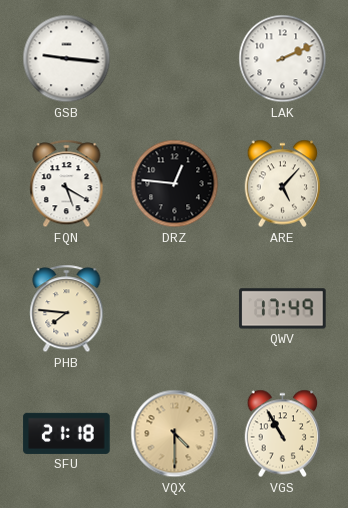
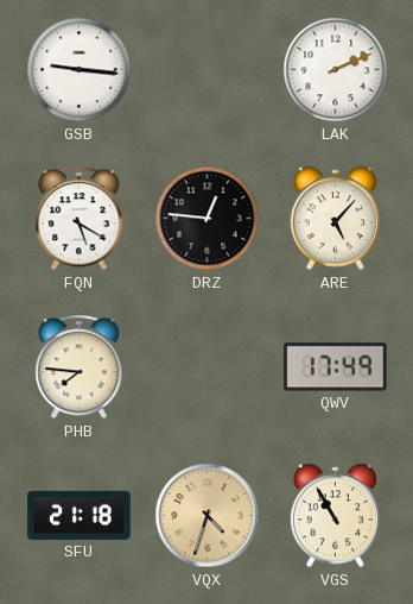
VQX: 4:30 -> 4:33
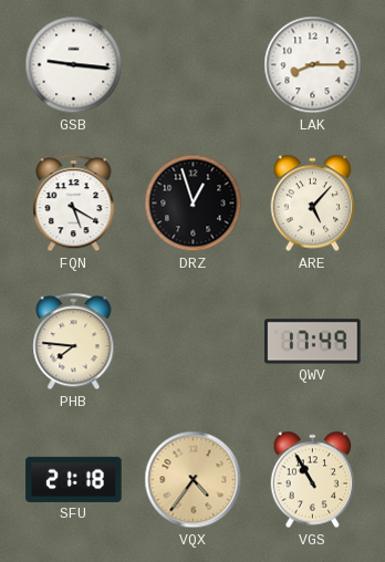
LAK: 2:11 -> 8:15
DRZ: 12:46 -> 12:57
VQX: 4:33 -> 4:36
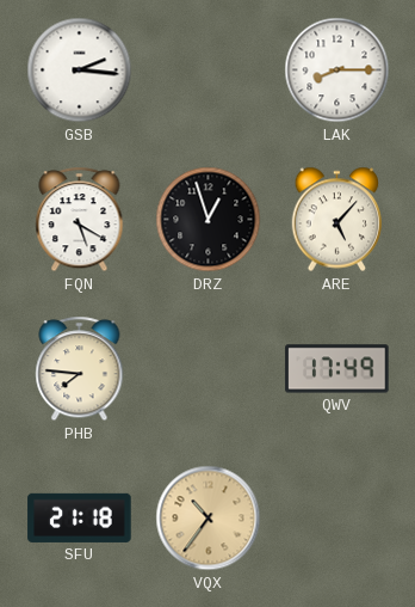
GSB: 9:16 -> 2:16
VQX: 4:36 -> 10:36
VGS: 10:55 -> none
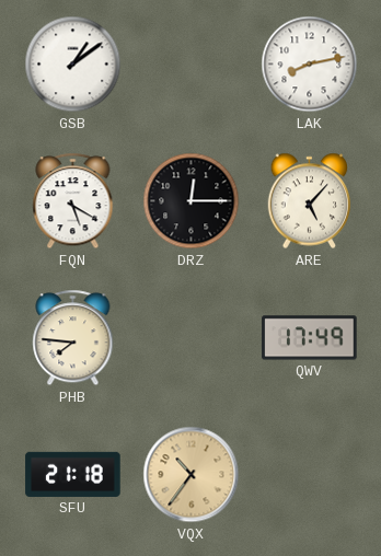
GSB: 2:16 -> 1:09
LAK: 8:15 -> 8:13
DRZ: 12:57 -> 12:15
